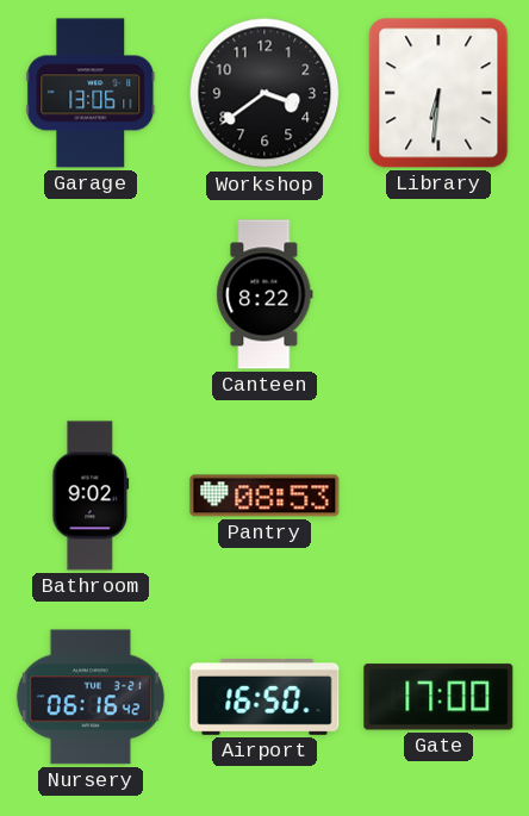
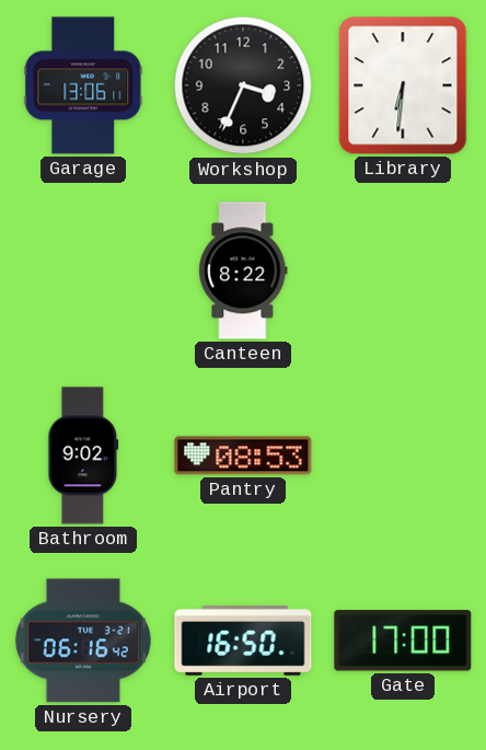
Workshop: 3:39 -> 3:34
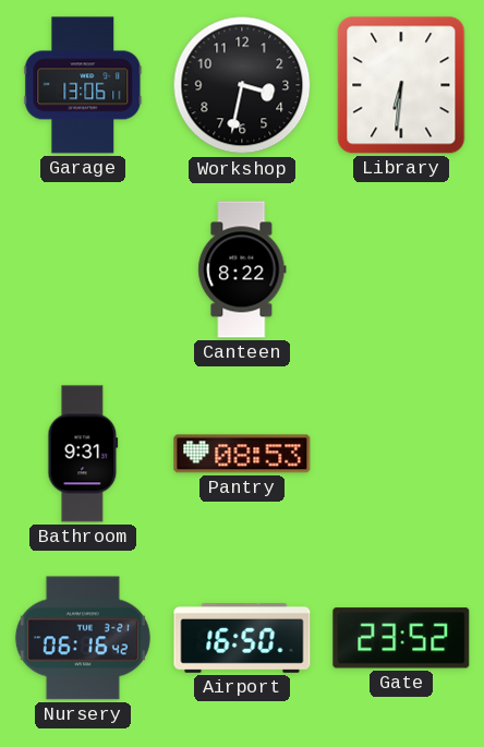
Workshop: 3:34 -> 3:32
Bathroom: 9:02 -> 9:31
Gate: 17:00 -> 23:52
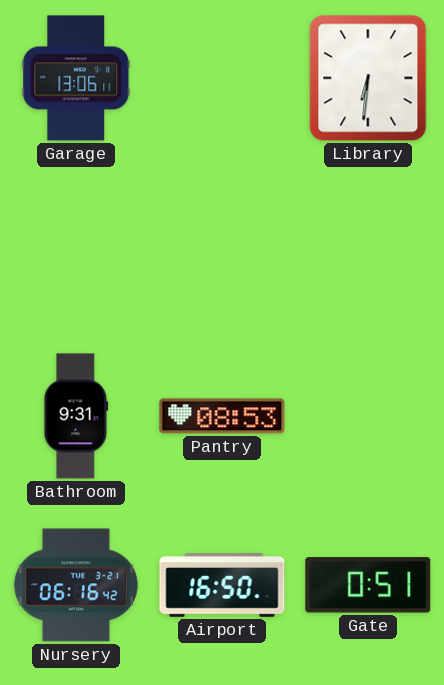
Workshop: 3:32 -> none
Canteen: 8:22 -> none
Gate: 23:52 -> 0:51
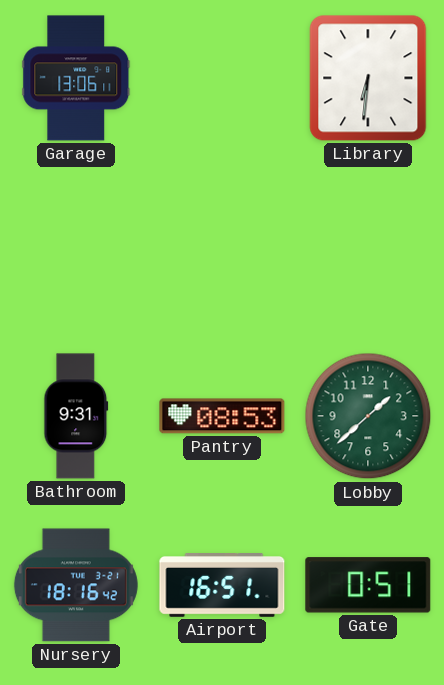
Lobby: none -> 1:38
Nursery: 06:16 -> 18:16
Airport: 16:50 -> 16:51
